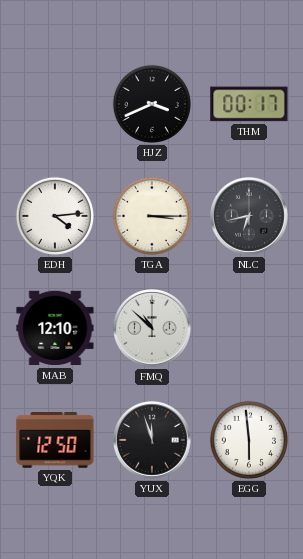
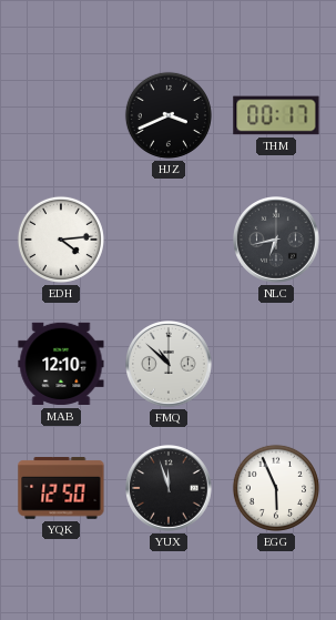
TGA: 3:15 -> none
EGG: 5:59 -> 5:56
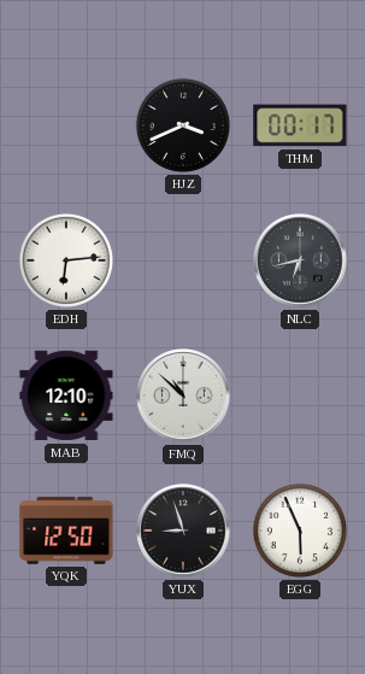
EDH: 4:14 -> 6:14
YUX: 11:57 -> 8:57
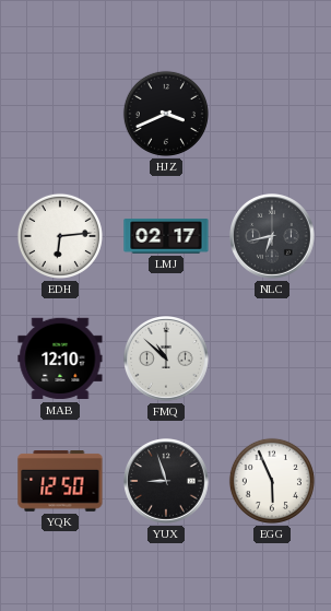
THM: 00:17 -> none
LMJ: none -> 02:17
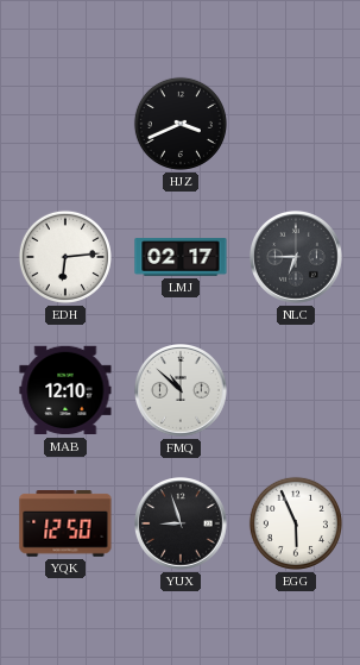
NLC: 6:43 -> 6:45
